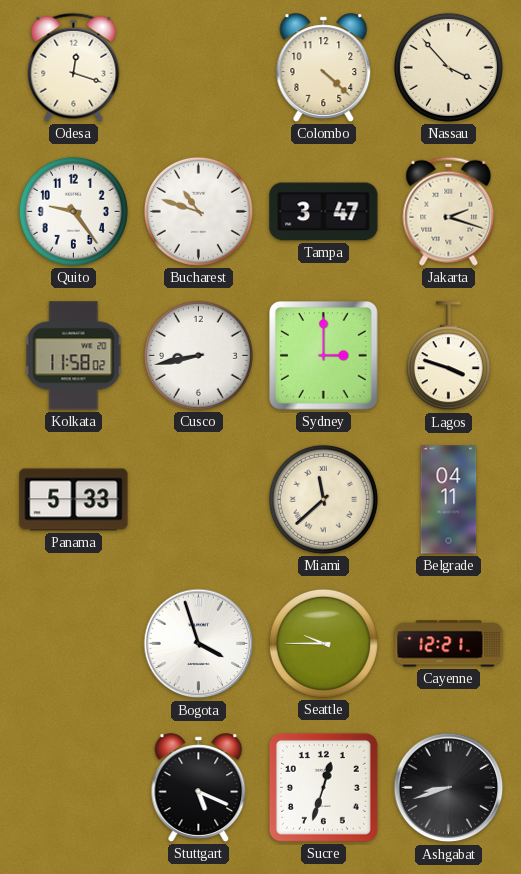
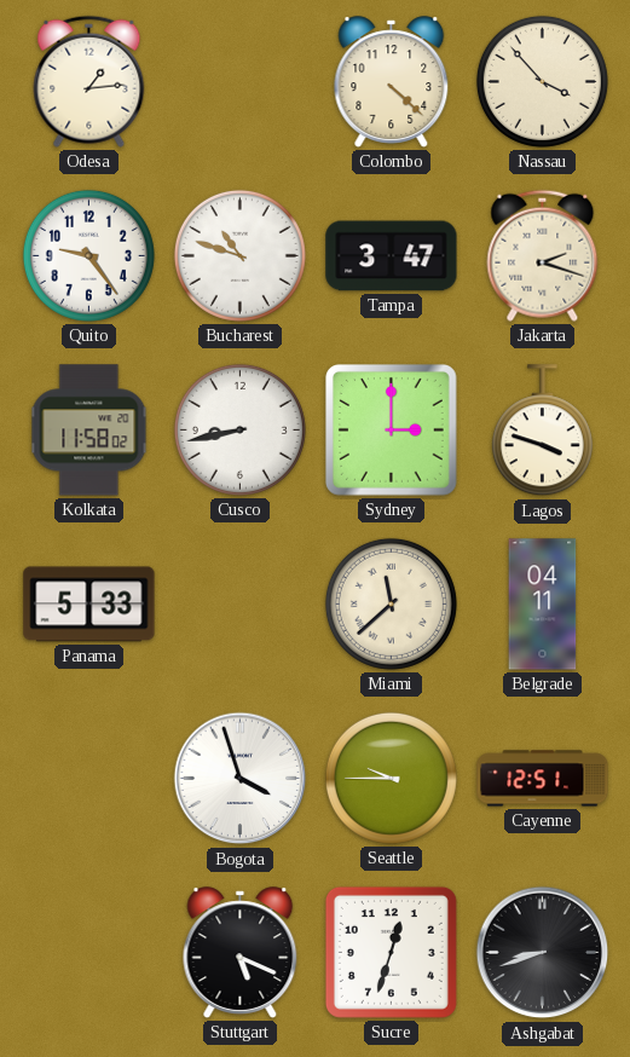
Odesa: 12:18 -> 1:14
Cayenne: 12:21 -> 12:51
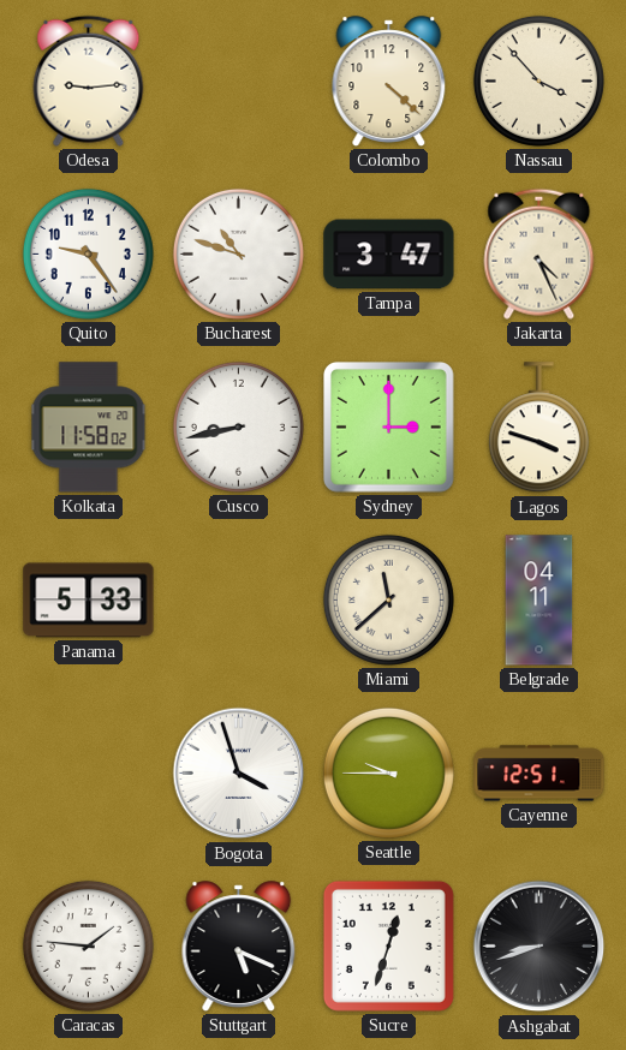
Odesa: 1:14 -> 9:14
Jakarta: 2:18 -> 4:26
Caracas: none -> 1:46
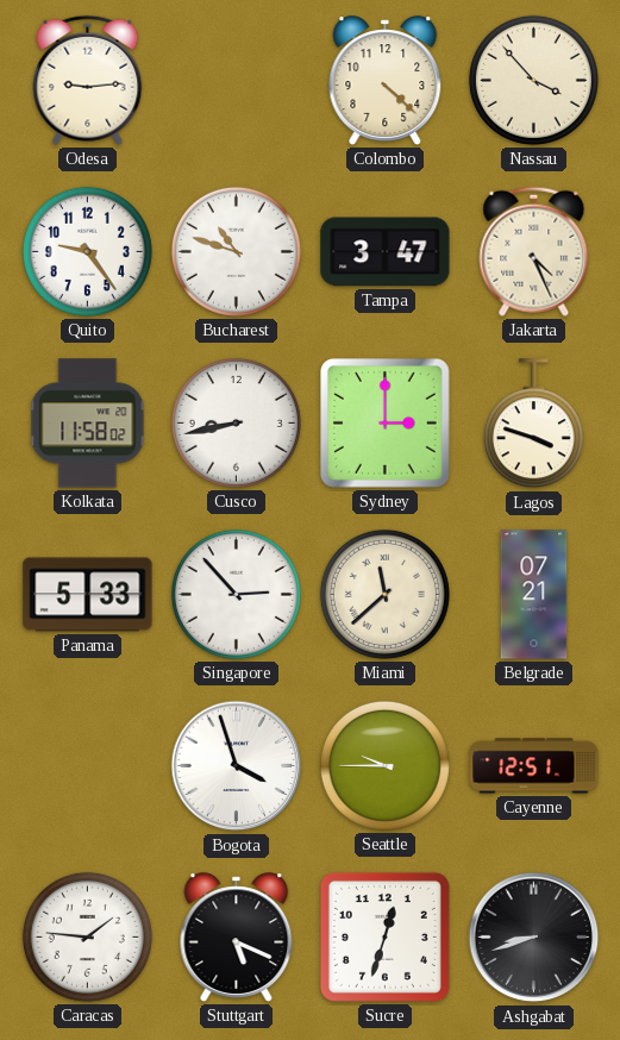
Singapore: none -> 2:53
Belgrade: 04:11 -> 07:21
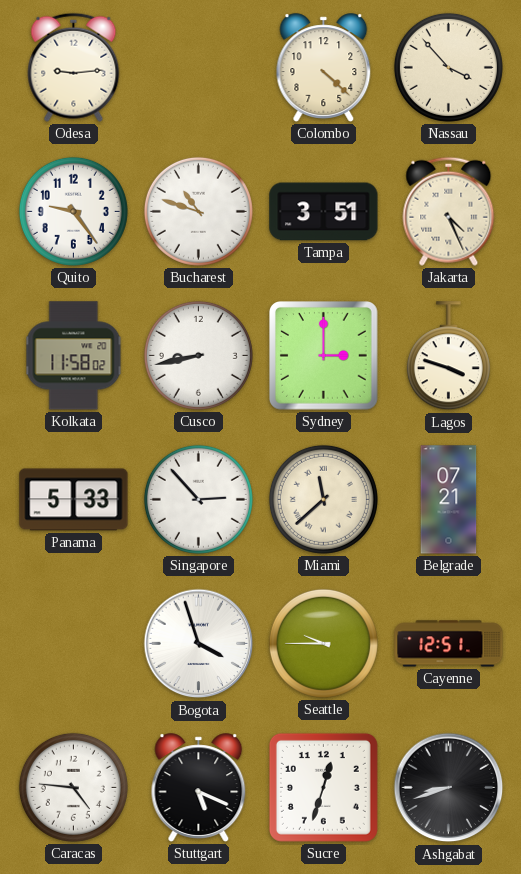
Tampa: 3:47 -> 3:51
Caracas: 1:46 -> 4:46
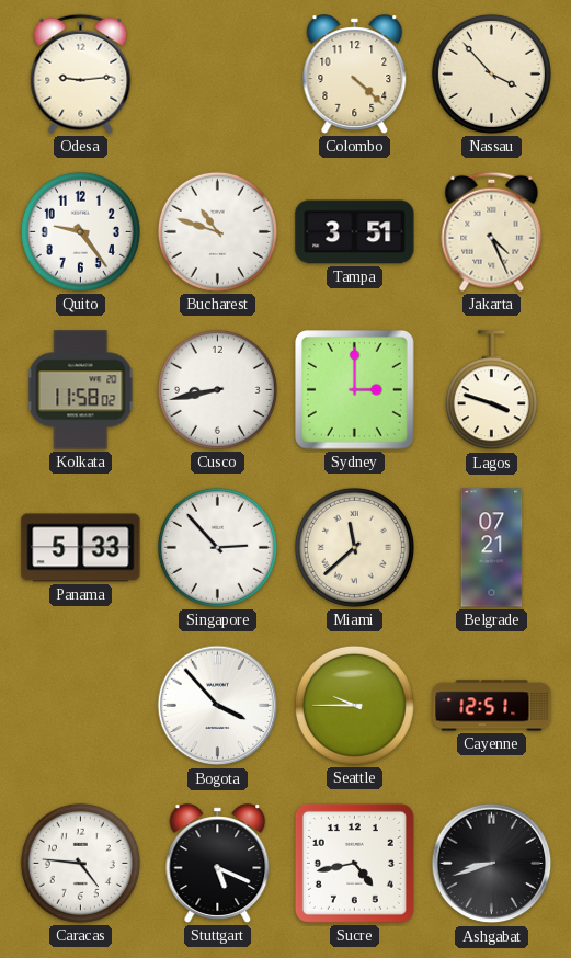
Bogota: 3:57 -> 3:53
Sucre: 12:33 -> 4:43
